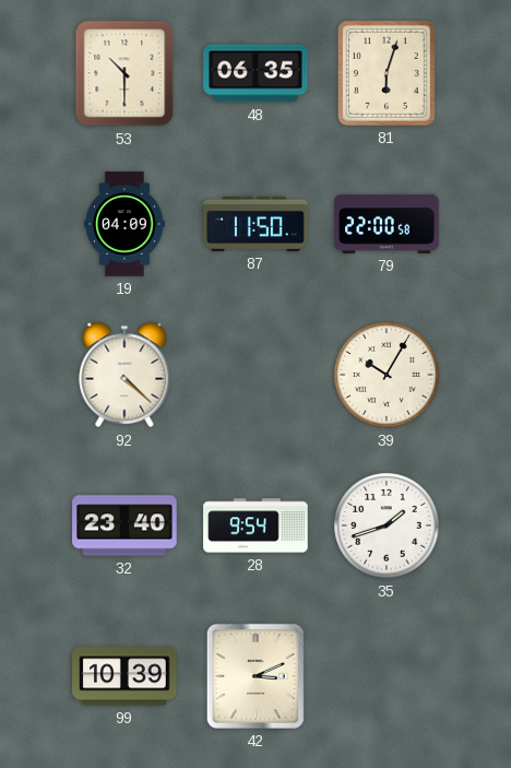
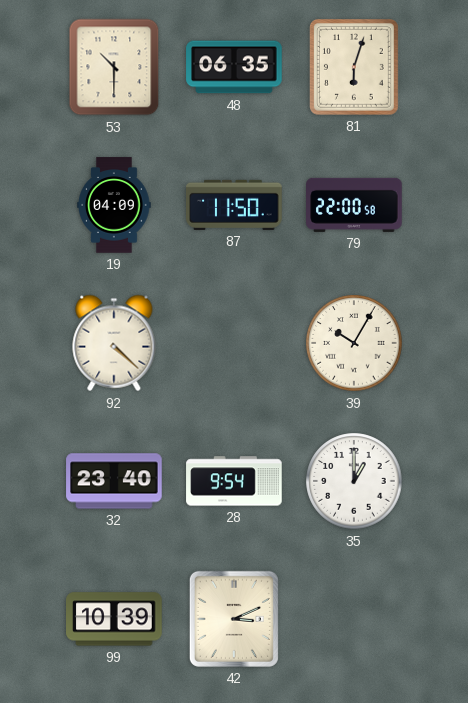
35: 1:42 -> 1:00
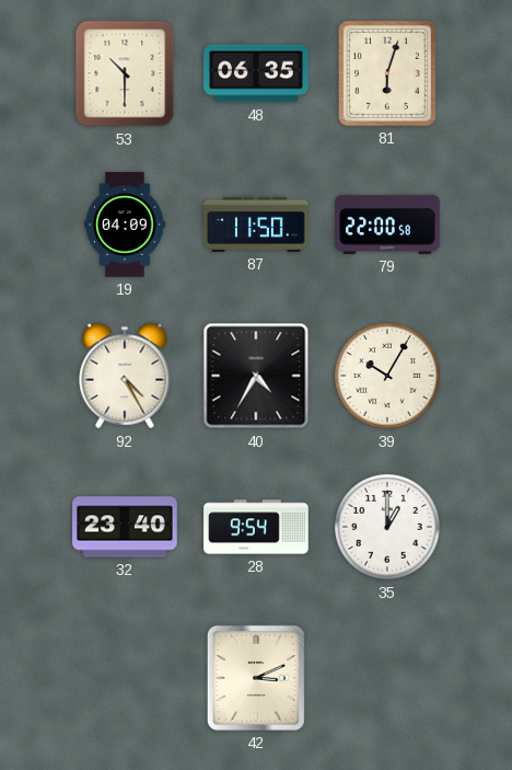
92: 4:22 -> 4:25
40: none -> 4:35
99: 10:39 -> none
